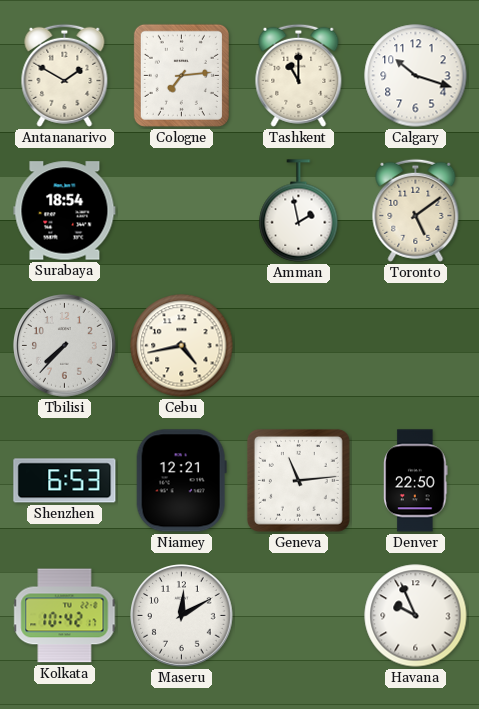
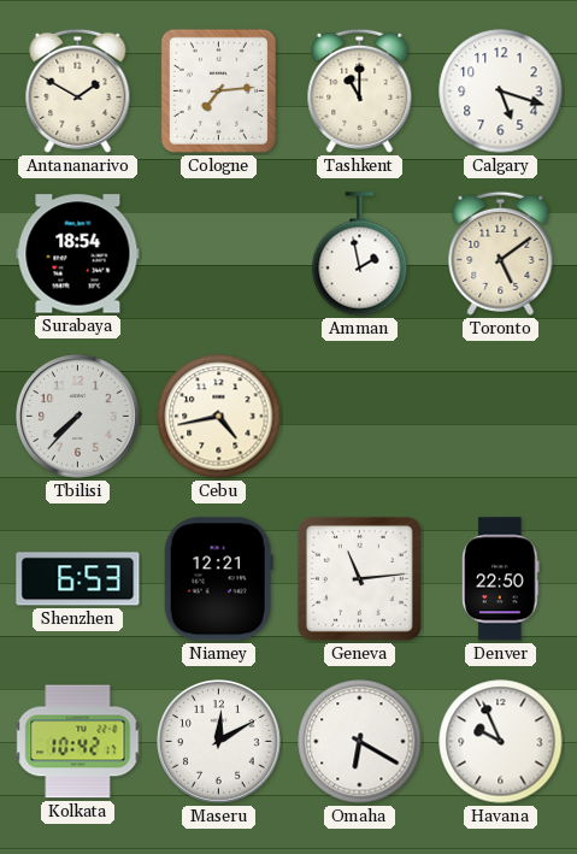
Calgary: 10:18 -> 5:18
Omaha: none -> 6:20
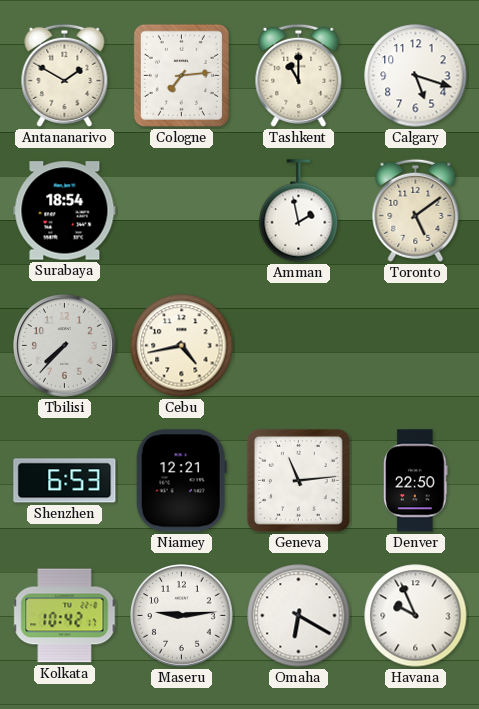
Maseru: 12:10 -> 9:14
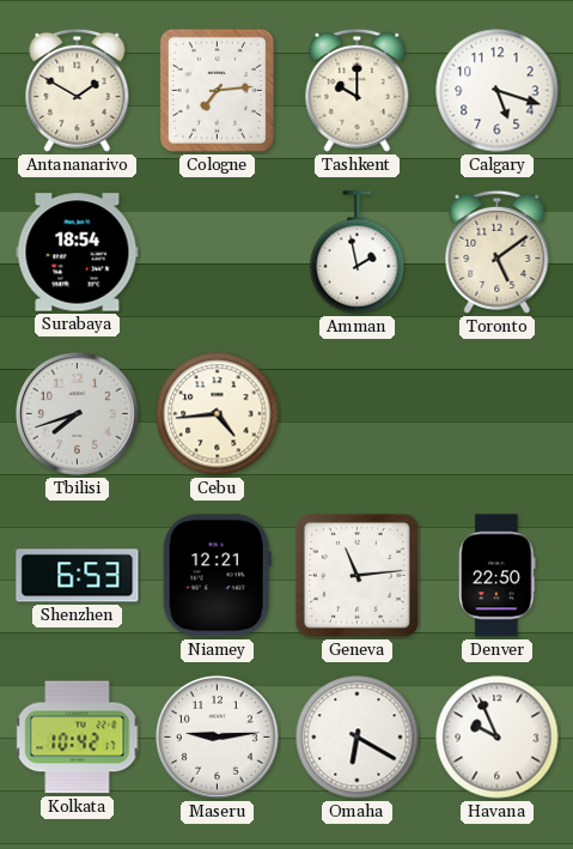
Tashkent: 11:00 -> 10:00
Tbilisi: 7:37 -> 7:42
Cebu: 4:43 -> 4:44
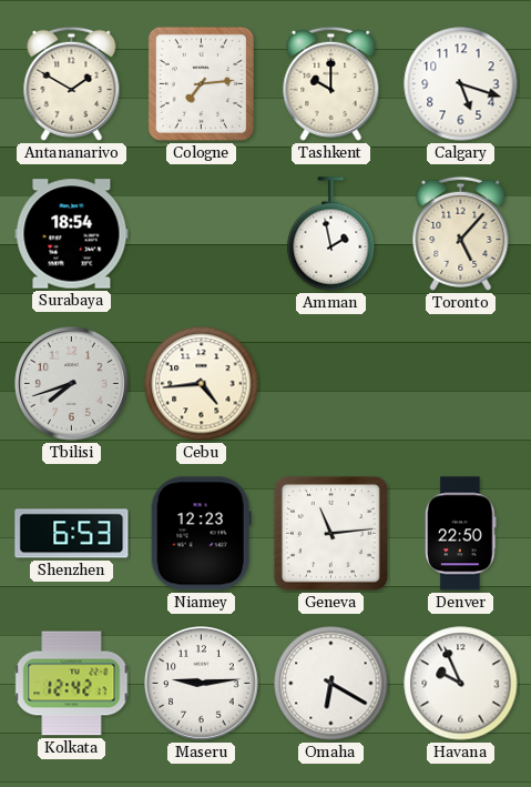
Toronto: 5:09 -> 5:07
Niamey: 12:21 -> 12:23
Kolkata: 10:42 -> 12:42
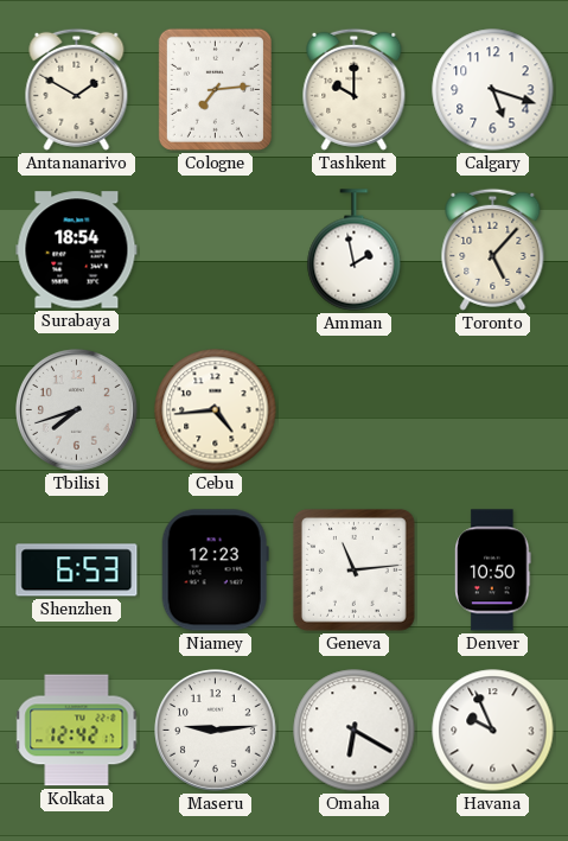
Denver: 22:50 -> 10:50
